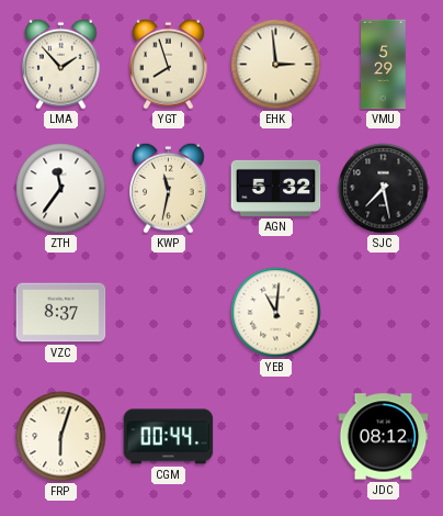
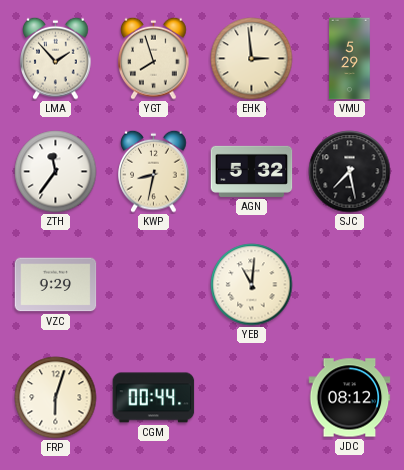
KWP: 11:32 -> 8:32
VZC: 8:37 -> 9:29
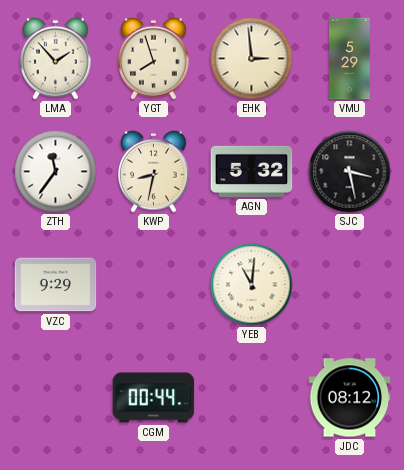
SJC: 7:28 -> 3:28
FRP: 6:03 -> none
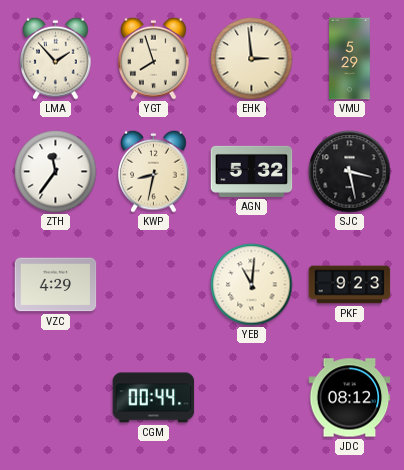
VZC: 9:29 -> 4:29
PKF: none -> 9:23
